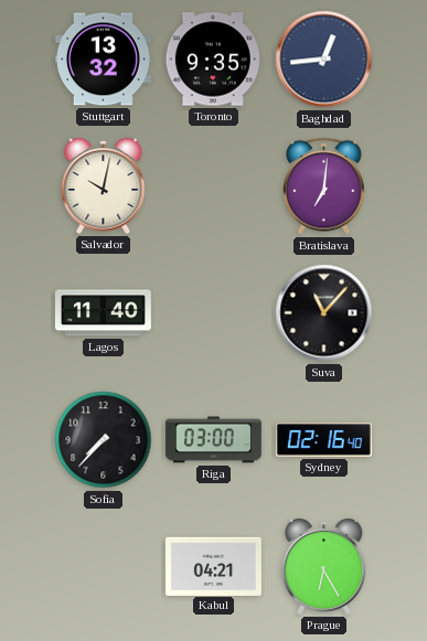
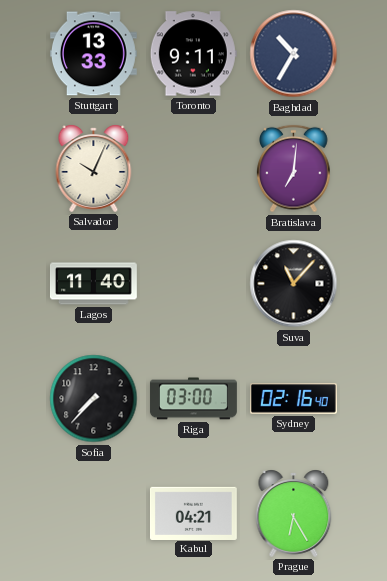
Stuttgart: 13:32 -> 13:33
Toronto: 9:35 -> 9:11
Baghdad: 12:44 -> 10:35
Salvador: 10:02 -> 10:04
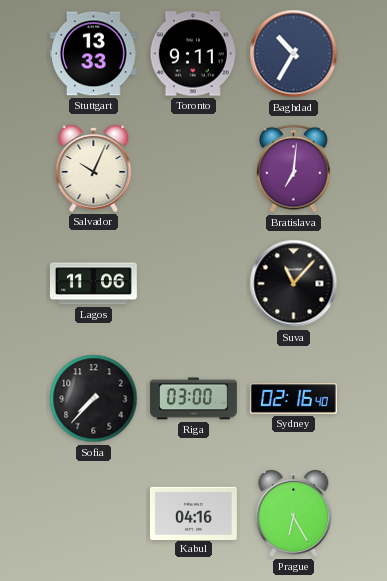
Lagos: 11:40 -> 11:06
Kabul: 04:21 -> 04:16
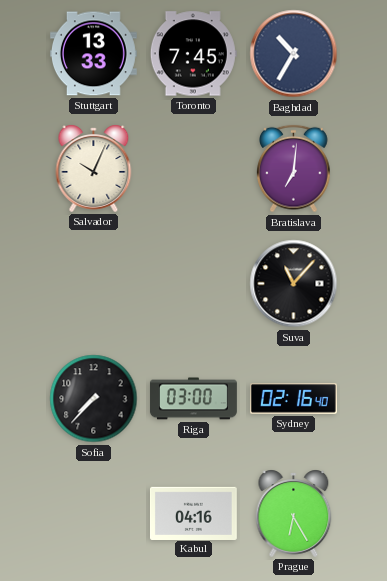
Toronto: 9:11 -> 7:45
Lagos: 11:06 -> none
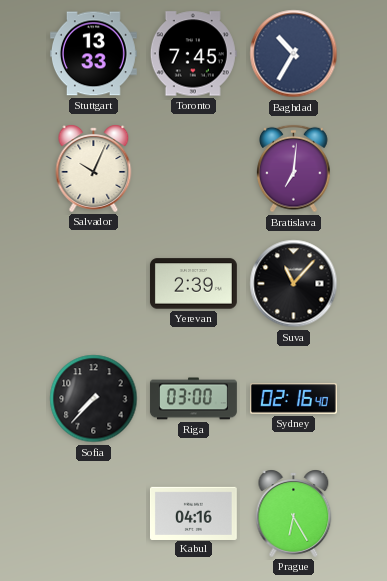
Yerevan: none -> 2:39
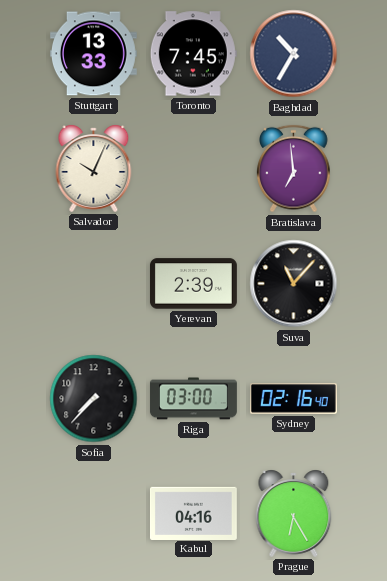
Bratislava: 7:01 -> 6:59
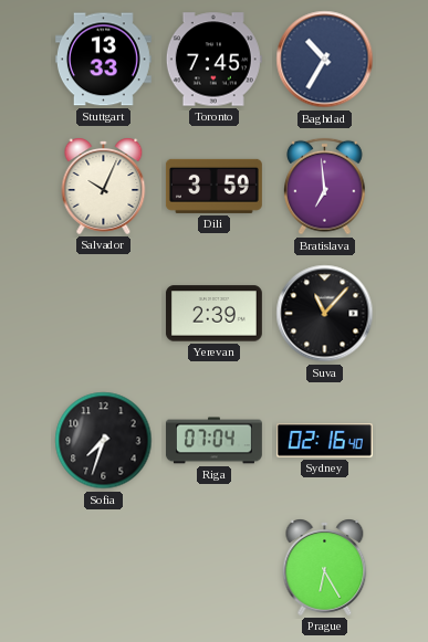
Dili: none -> 3:59
Sofia: 7:37 -> 7:33
Riga: 03:00 -> 07:04
Kabul: 04:16 -> none
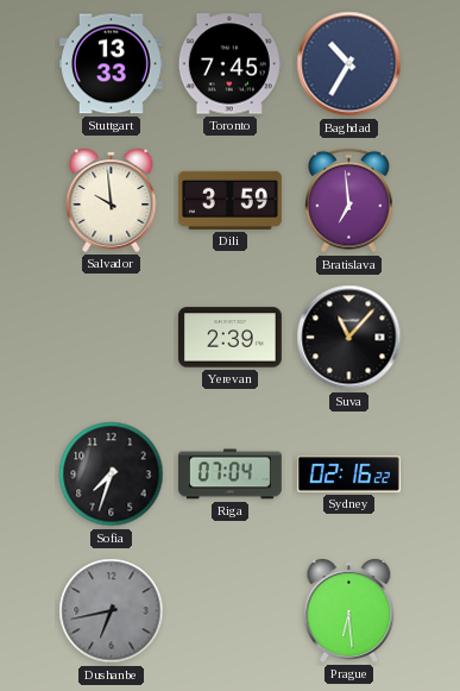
Salvador: 10:04 -> 9:59
Sydney: 02:16:40 -> 02:16:22
Dushanbe: none -> 6:43
Prague: 6:25 -> 6:29
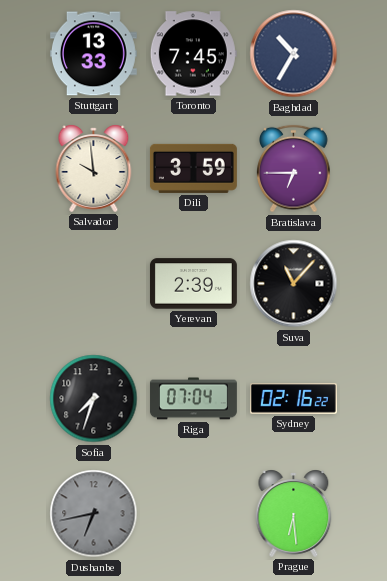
Bratislava: 6:59 -> 6:45
